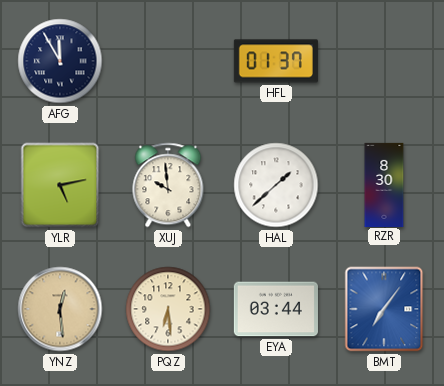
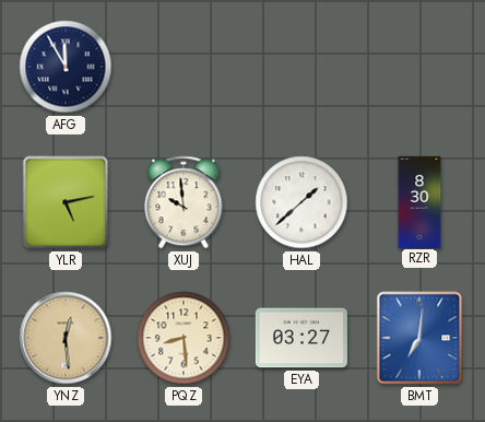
HFL: 01:37 -> none
PQZ: 6:29 -> 8:29
EYA: 03:44 -> 03:27
BMT: 7:06 -> 7:01
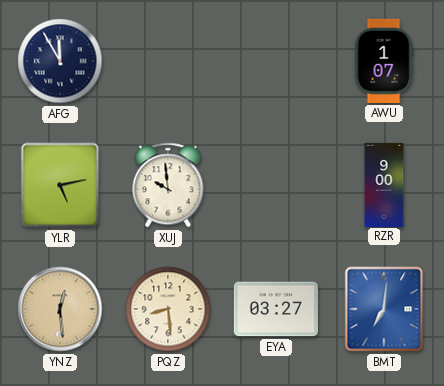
AWU: none -> 1:07
HAL: 1:38 -> none
RZR: 8:30 -> 9:00
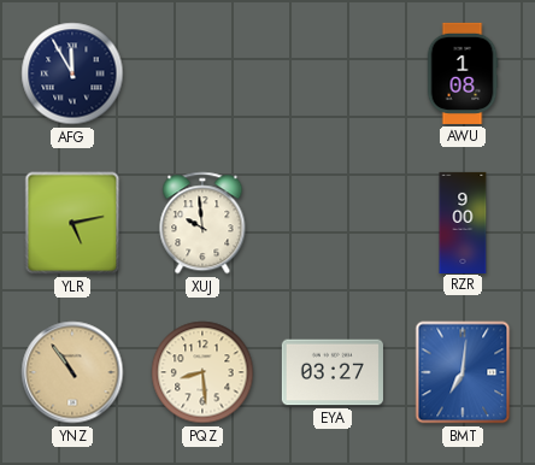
AWU: 1:07 -> 1:08
YNZ: 12:29 -> 10:54
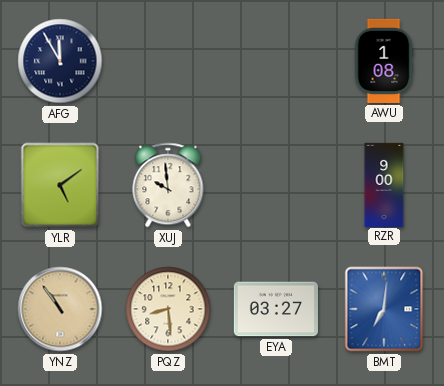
YLR: 5:13 -> 5:09
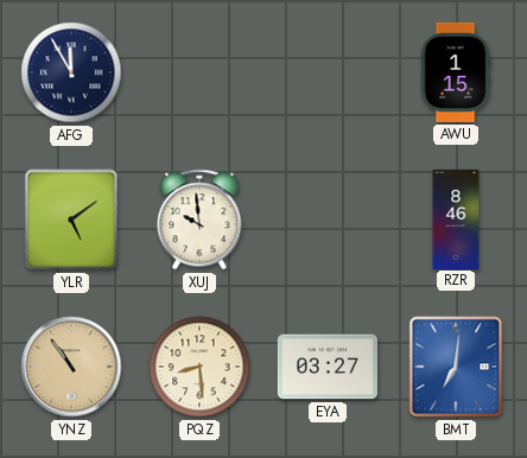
AWU: 1:08 -> 1:15
RZR: 9:00 -> 8:46
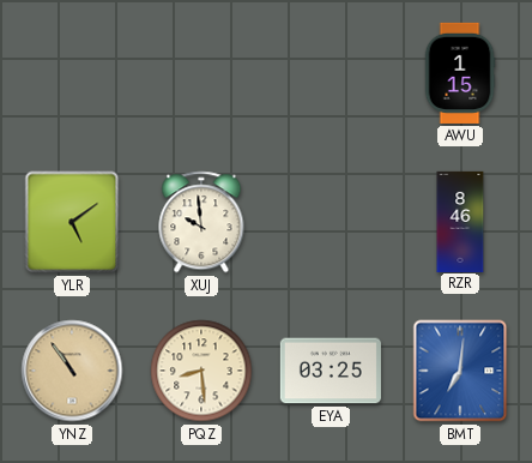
AFG: 11:55 -> none
EYA: 03:27 -> 03:25
